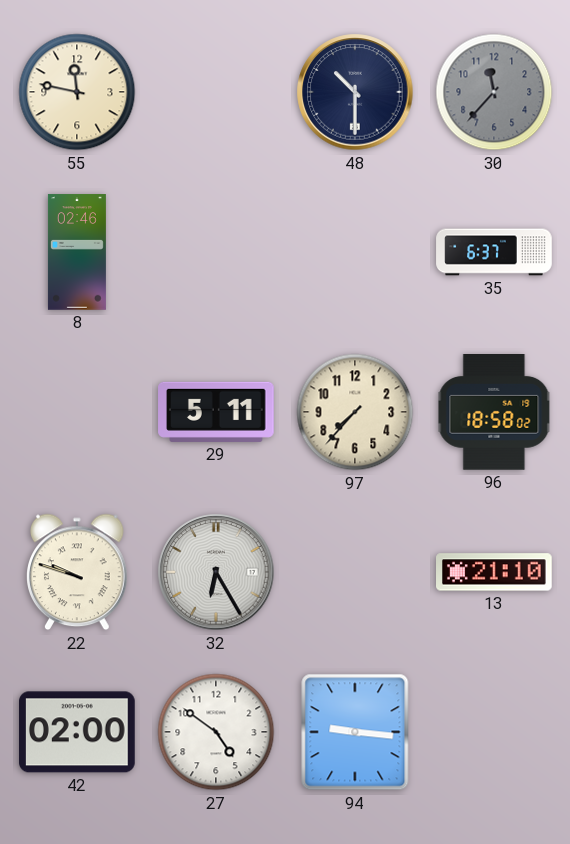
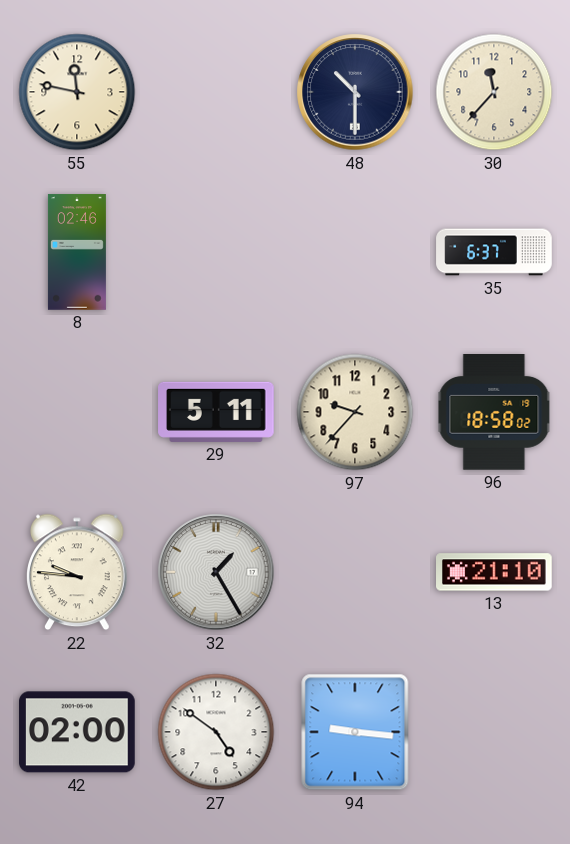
30 dial: grey -> cream
97: 7:37 -> 9:37
22: 9:48 -> 9:46
32: 6:25 -> 1:25
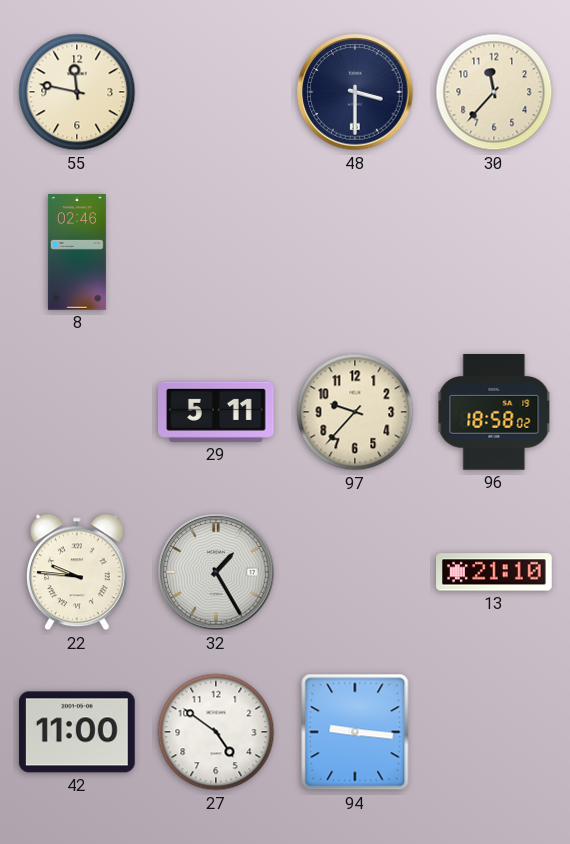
48: 10:30 -> 3:30
35: 6:37 -> none
42: 02:00 -> 11:00
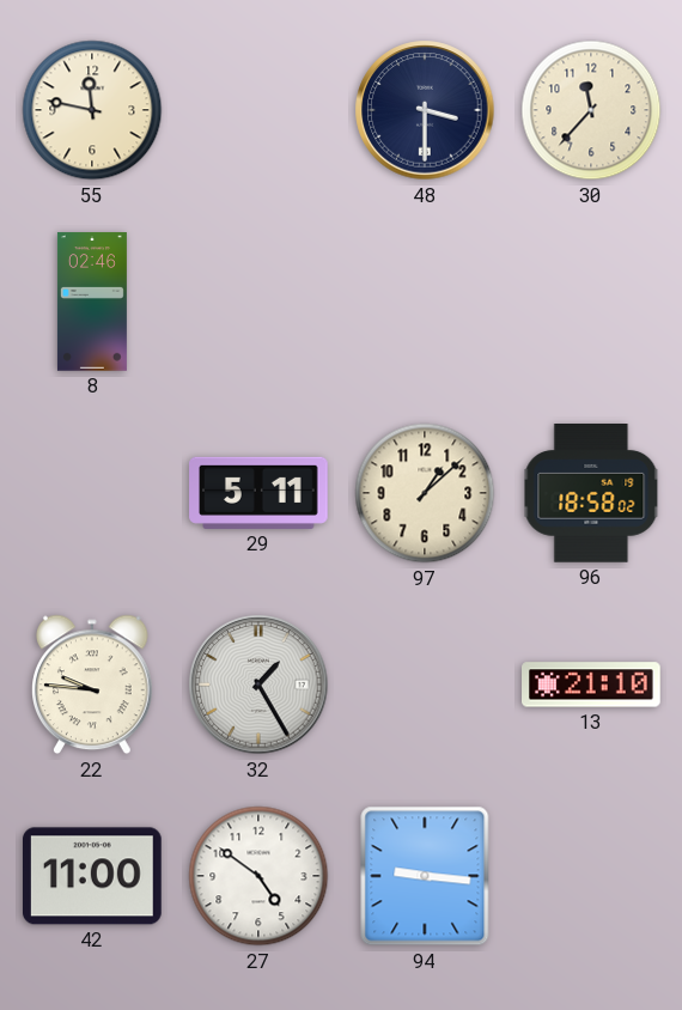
97: 9:37 -> 1:08
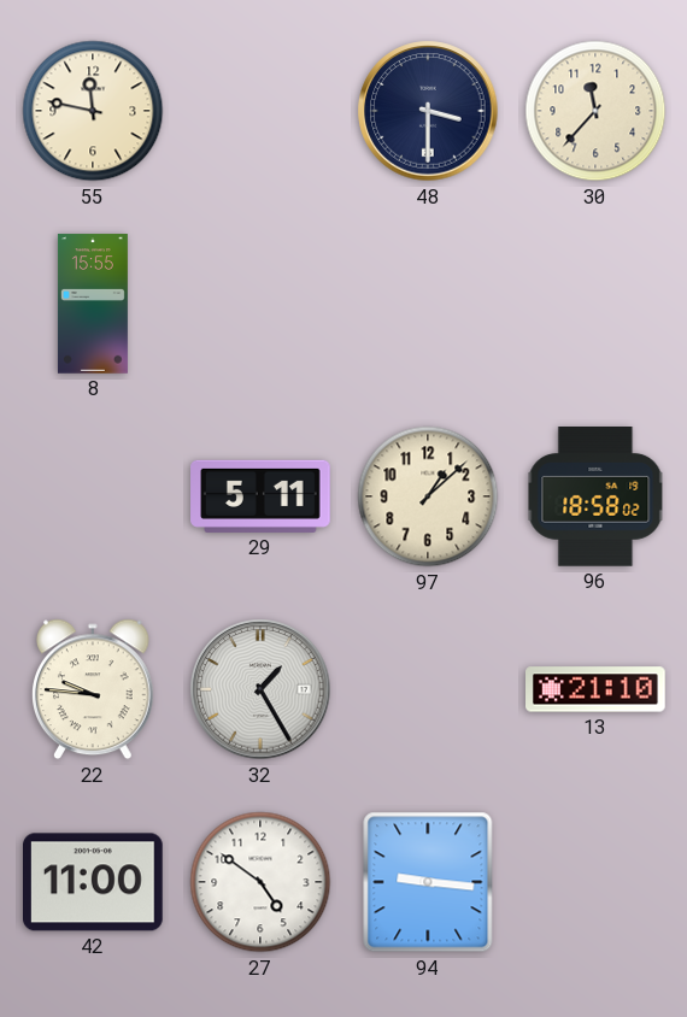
8: 02:46 -> 15:55
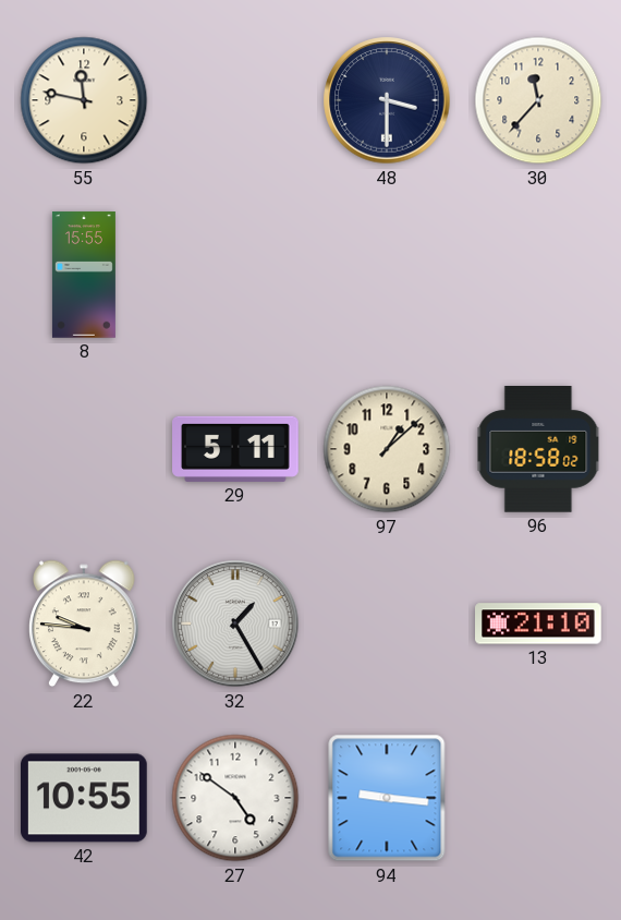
42: 11:00 -> 10:55
